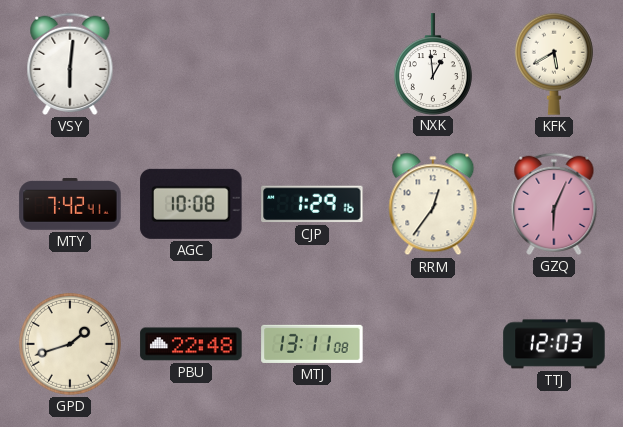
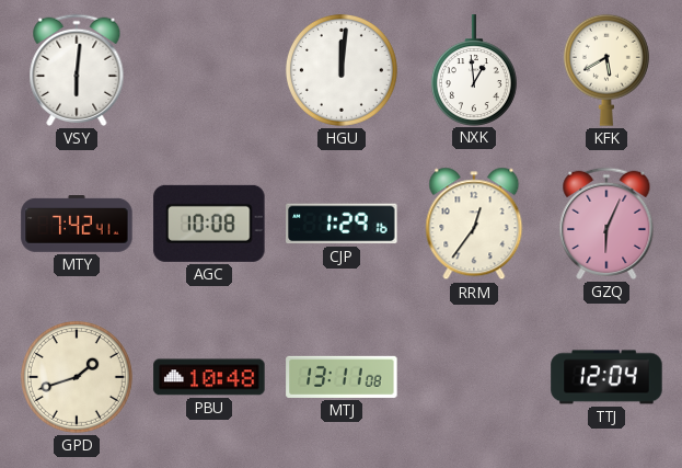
HGU: none -> 12:01
PBU: 22:48 -> 10:48
TTJ: 12:03 -> 12:04
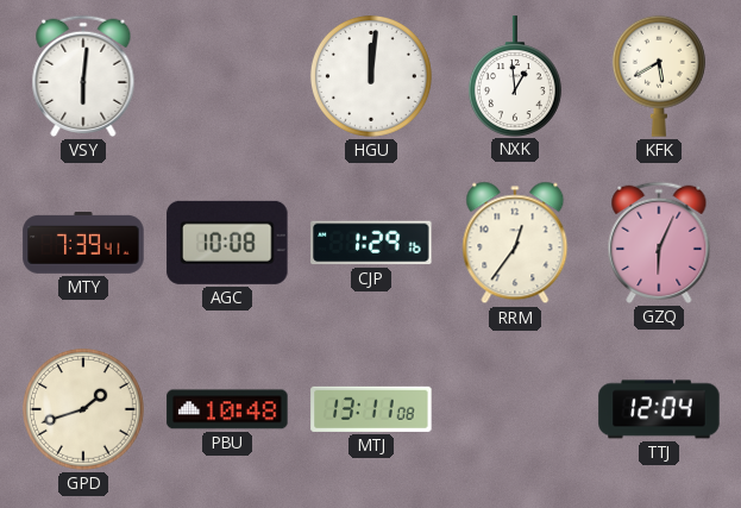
MTY: 7:42 -> 7:39
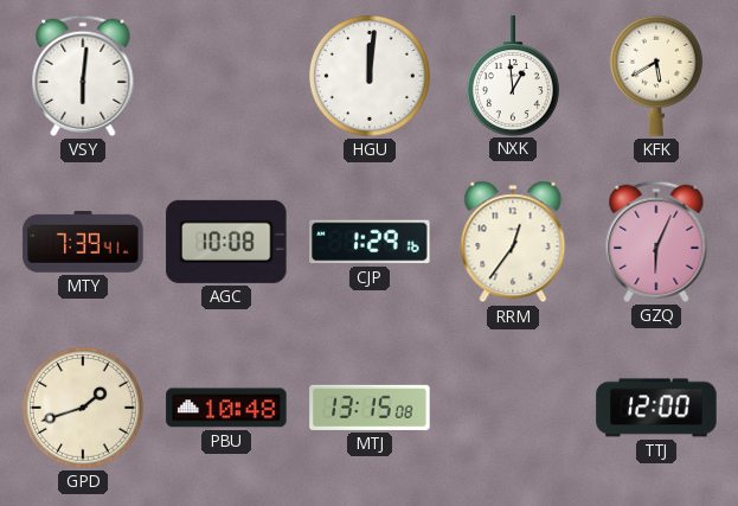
MTJ: 13:11 -> 13:15
TTJ: 12:04 -> 12:00
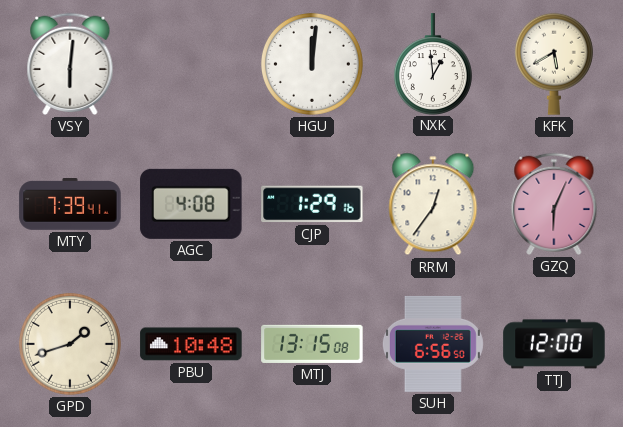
AGC: 10:08 -> 4:08
SUH: none -> 6:56
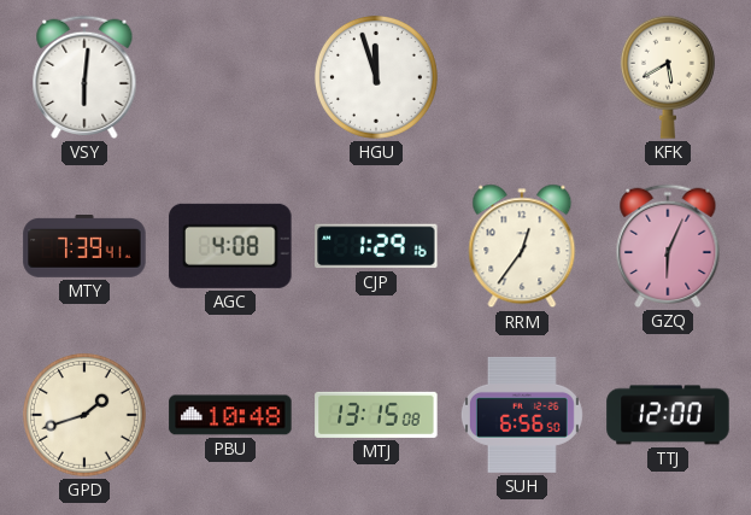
HGU: 12:01 -> 11:57
NXK: 12:59 -> none
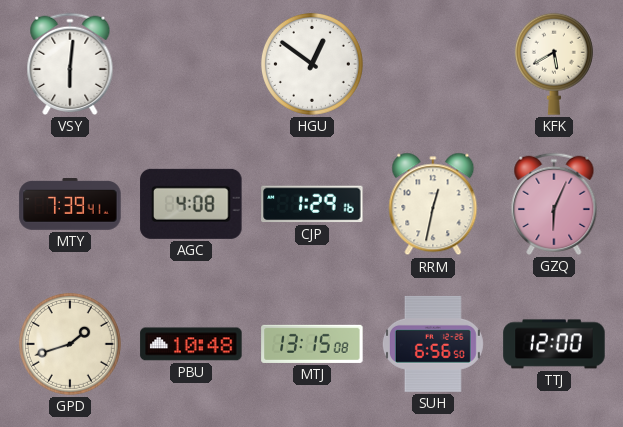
HGU: 11:57 -> 12:51
RRM: 12:36 -> 12:32
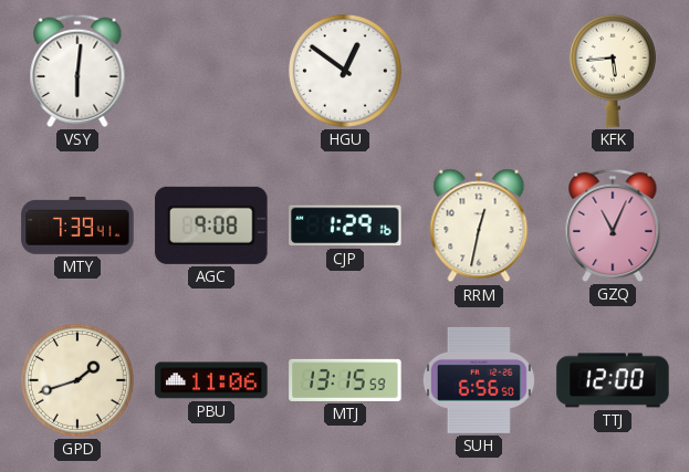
KFK: 5:40 -> 5:44
AGC: 4:08 -> 9:08
GZQ: 6:04 -> 11:04
PBU: 10:48 -> 11:06
MTJ: 13:15:08 -> 13:15:59
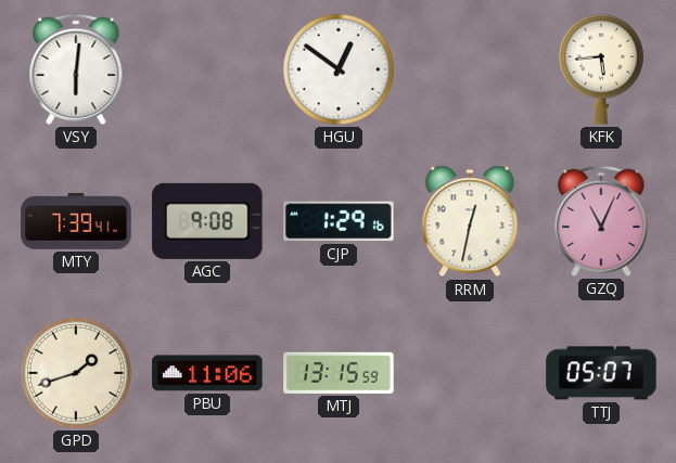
SUH: 6:56 -> none
TTJ: 12:00 -> 05:07
